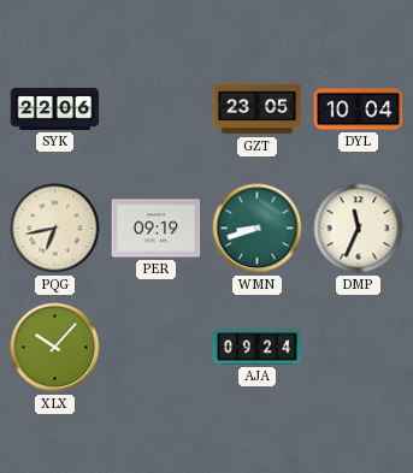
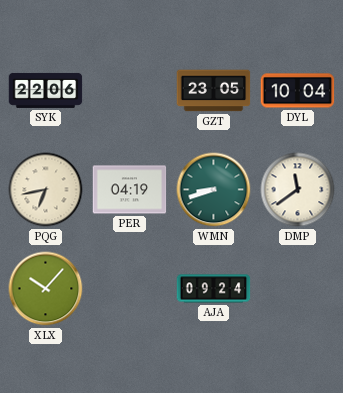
PER: 09:19 -> 04:19
DMP: 11:34 -> 11:39
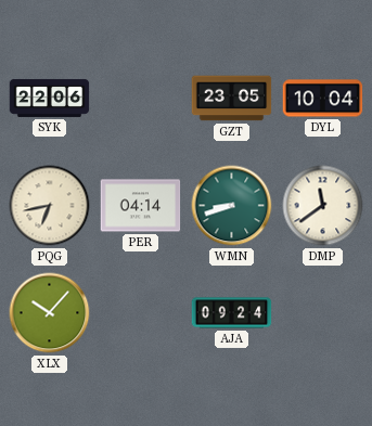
PER: 04:19 -> 04:14
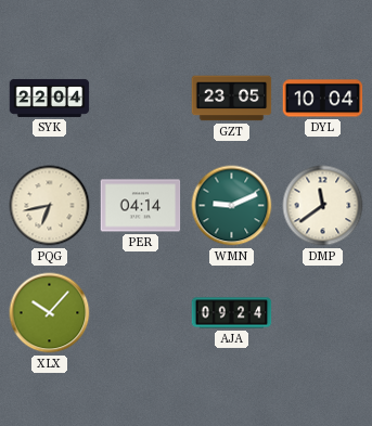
SYK: 22:06 -> 22:04
WMN: 8:42 -> 9:11
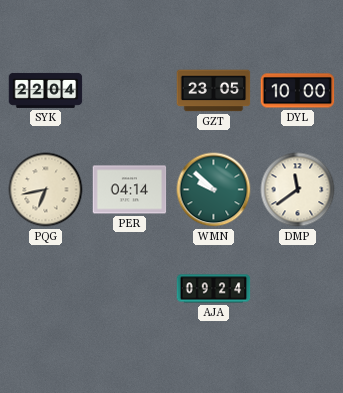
DYL: 10:04 -> 10:00
WMN: 9:11 -> 9:52
XLX: 10:07 -> none
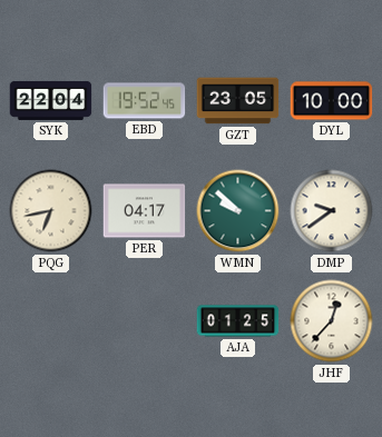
EBD: none -> 19:52
PER: 04:14 -> 04:17
DMP: 11:39 -> 9:39
AJA: 09:24 -> 01:25
JHF: none -> 12:37
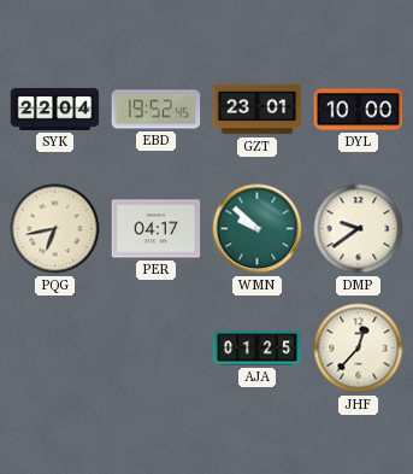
GZT: 23:05 -> 23:01
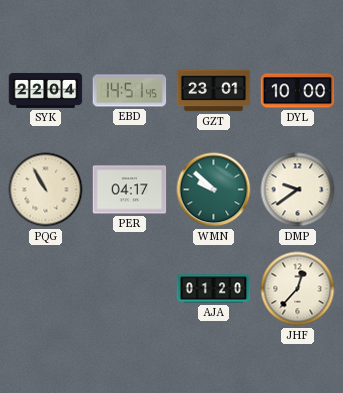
EBD: 19:52 -> 14:51
PQG: 6:43 -> 10:55
AJA: 01:25 -> 01:20
